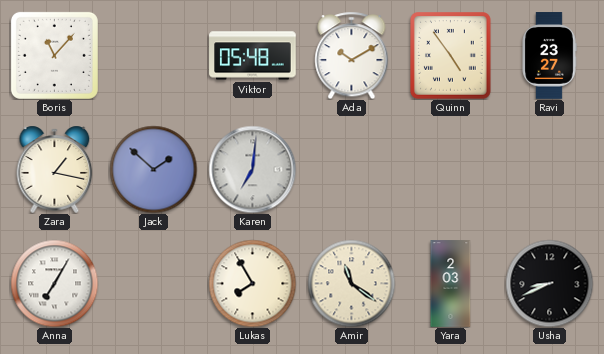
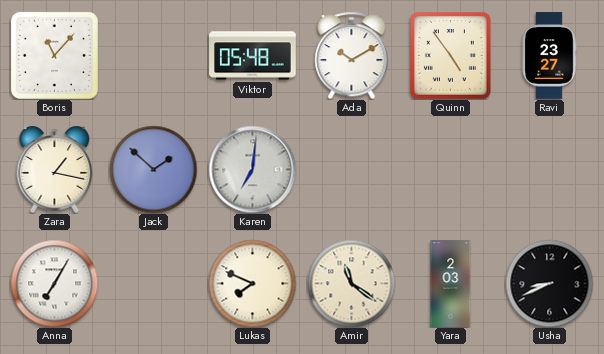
Lukas: 7:55 -> 7:49
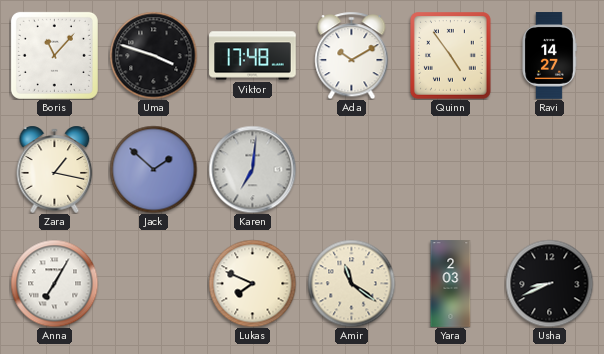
Uma: none -> 3:48
Viktor: 05:48 -> 17:48
Ravi: 23:27 -> 14:27
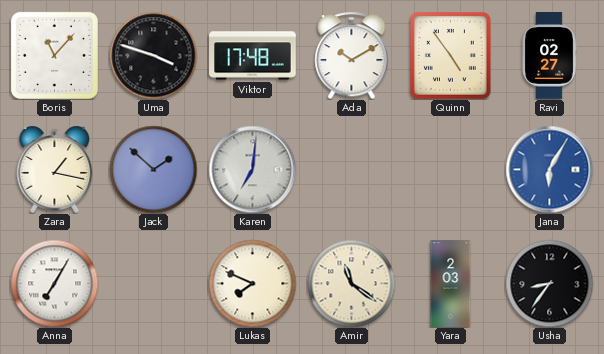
Ravi: 14:27 -> 02:27
Jana: none -> 6:05
Usha: 8:41 -> 8:36
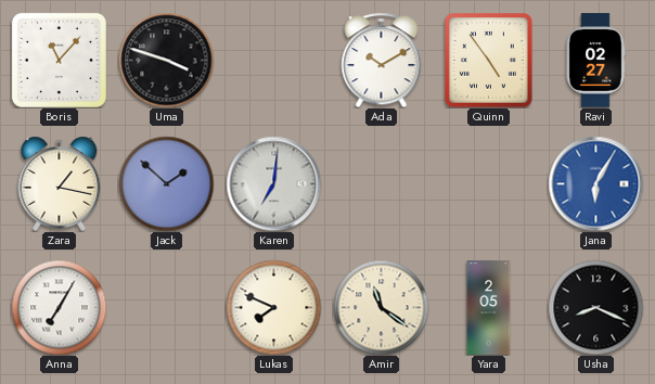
Viktor: 17:48 -> none
Yara: 2:03 -> 2:05
Usha: 8:36 -> 8:19
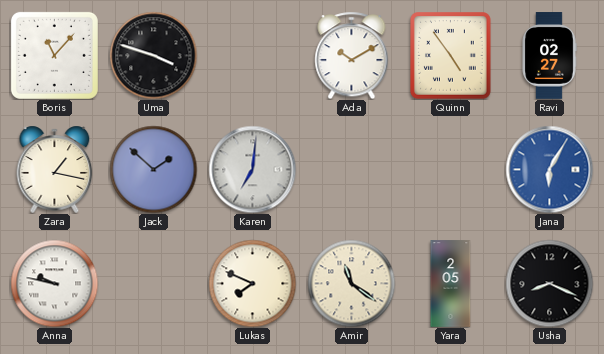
Anna: 7:05 -> 9:47
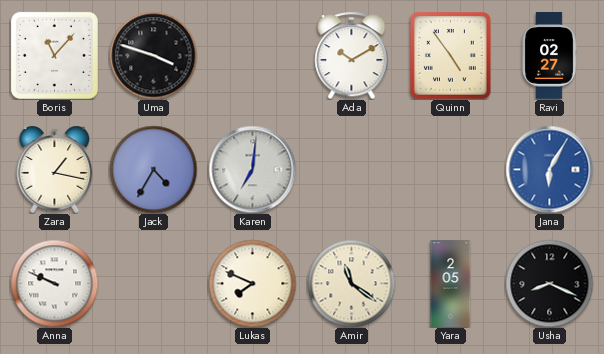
Jack: 1:52 -> 4:35
Anna: 9:47 -> 9:49
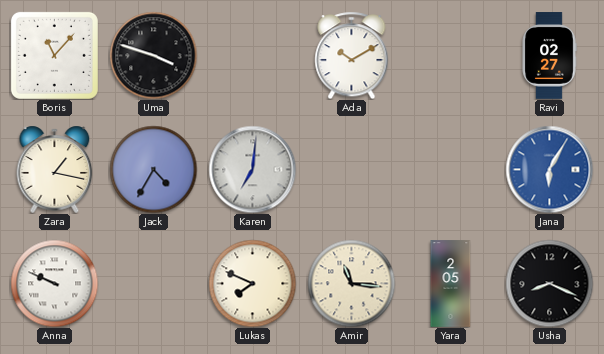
Quinn: 4:54 -> none
Amir: 11:21 -> 11:16
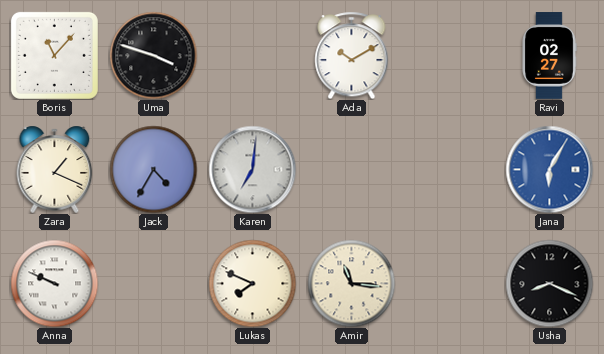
Zara: 1:17 -> 1:19
Yara: 2:05 -> none
